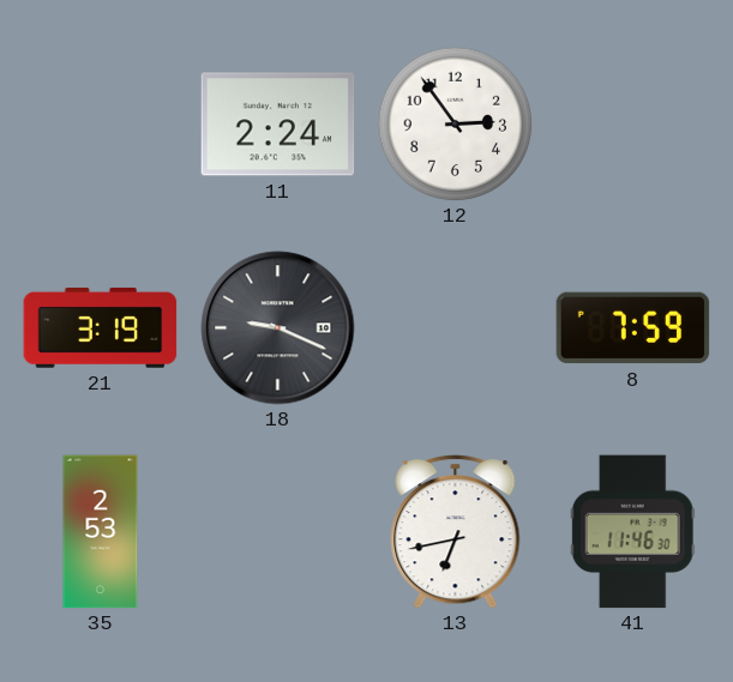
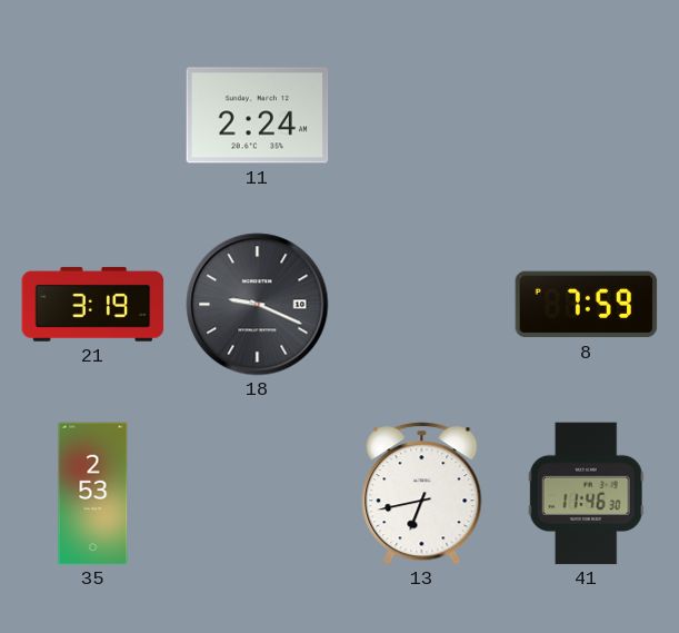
12: 2:54 -> none
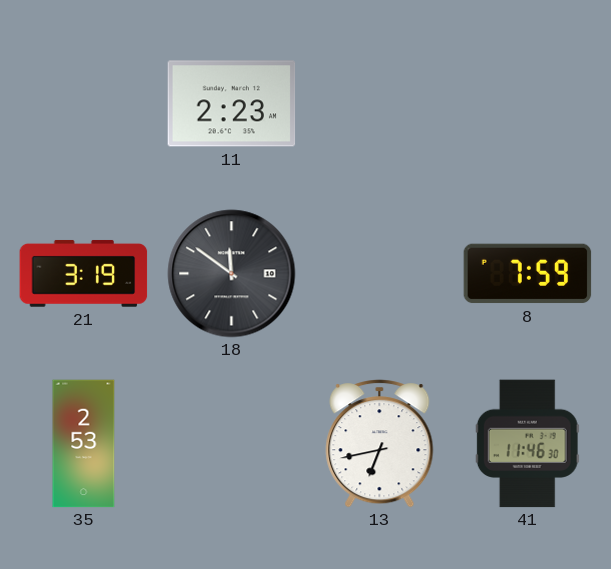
11: 2:24 -> 2:23
18: 9:19 -> 11:51
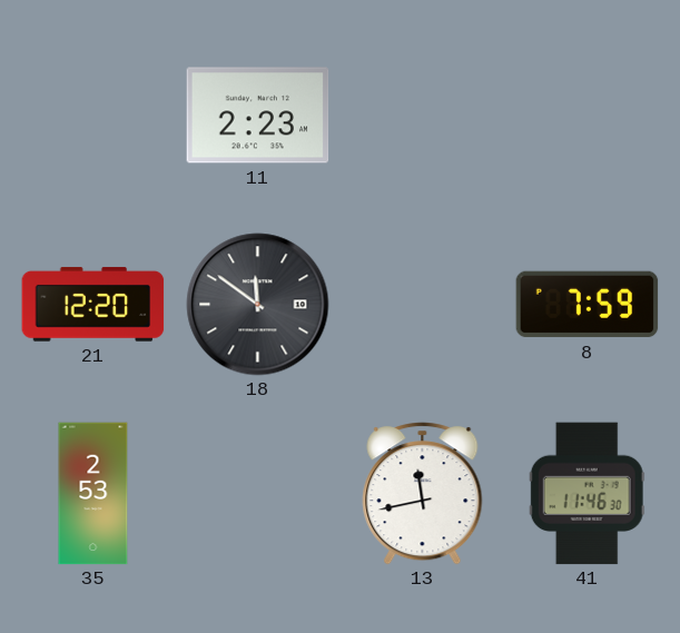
21: 3:19 -> 12:20
13: 6:43 -> 11:43
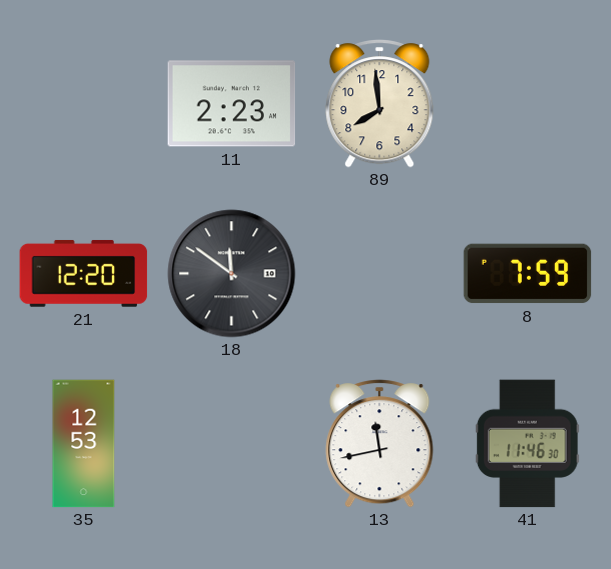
89: none -> 7:59
35: 2:53 -> 12:53
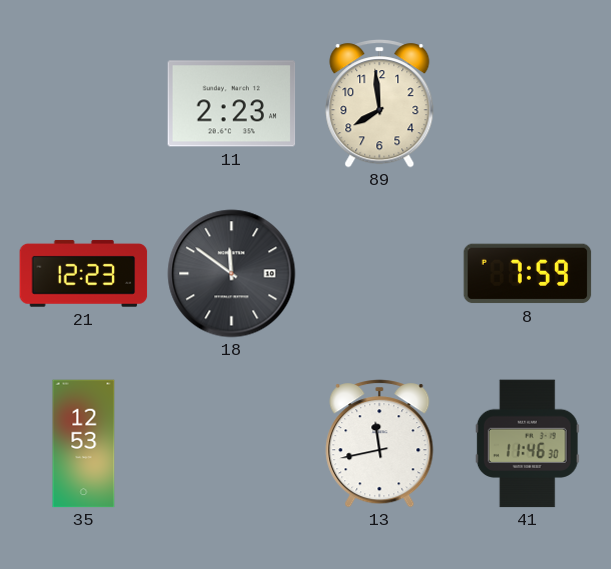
21: 12:20 -> 12:23
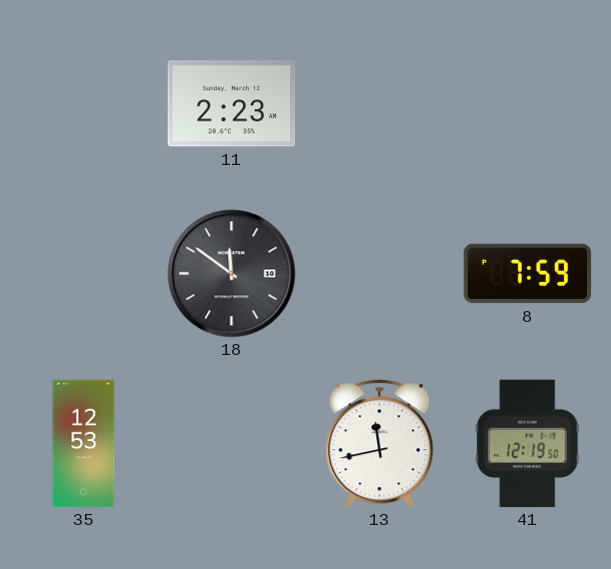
89: 7:59 -> none
21: 12:23 -> none
41: 11:46 -> 12:19
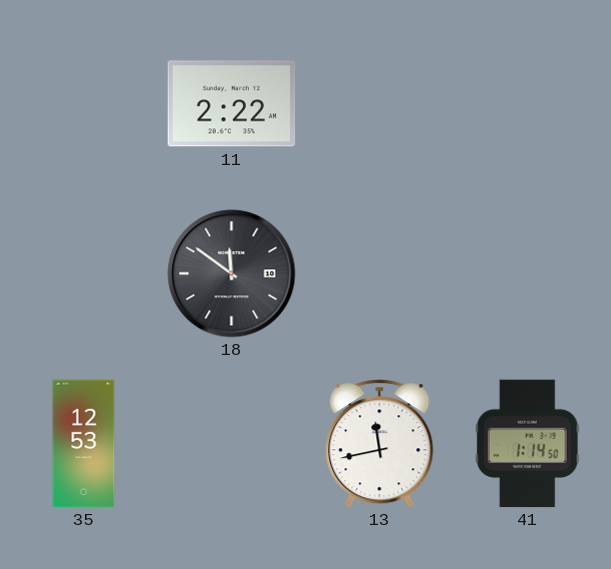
11: 2:23 -> 2:22
8: 7:59 -> none
41: 12:19 -> 1:14
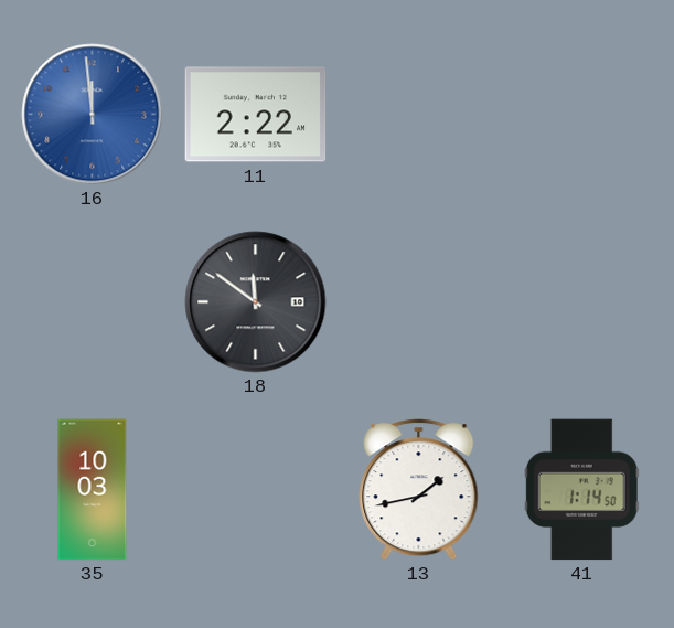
16: none -> 11:59
35: 12:53 -> 10:03
13: 11:43 -> 1:43
